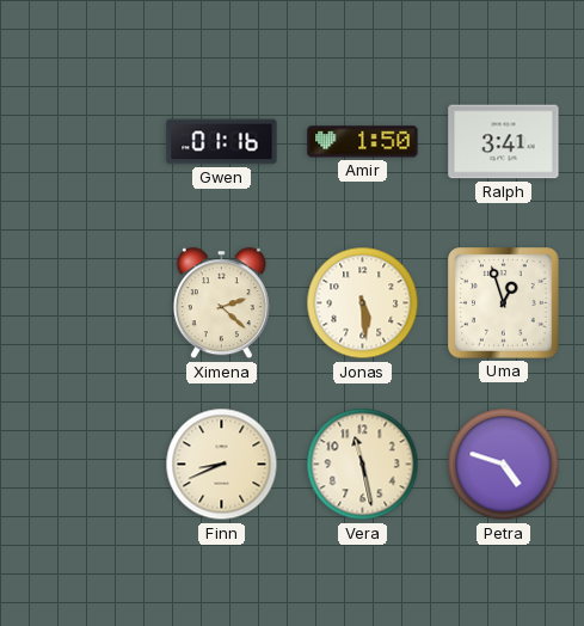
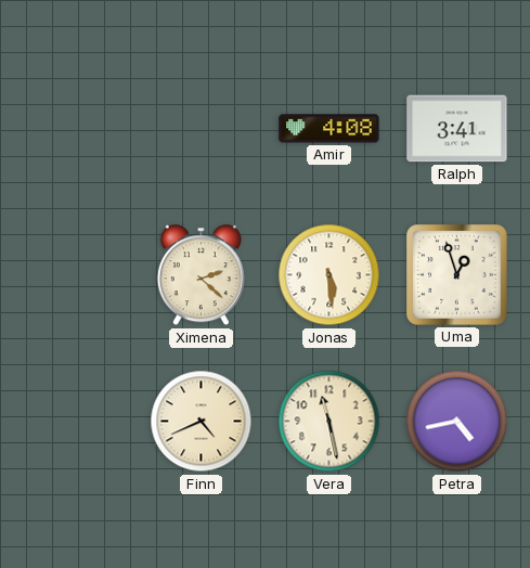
Gwen: 01:16 -> none
Amir: 1:50 -> 4:08
Finn: 8:41 -> 4:41
Petra: 4:48 -> 4:43
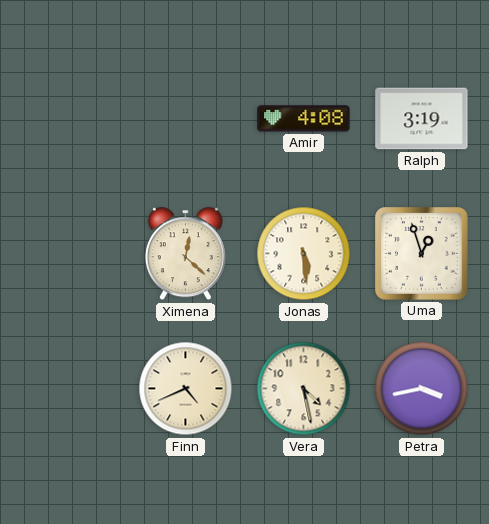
Ralph: 3:41 -> 3:19
Ximena: 2:22 -> 12:22
Vera: 11:28 -> 4:28
Petra: 4:43 -> 3:43
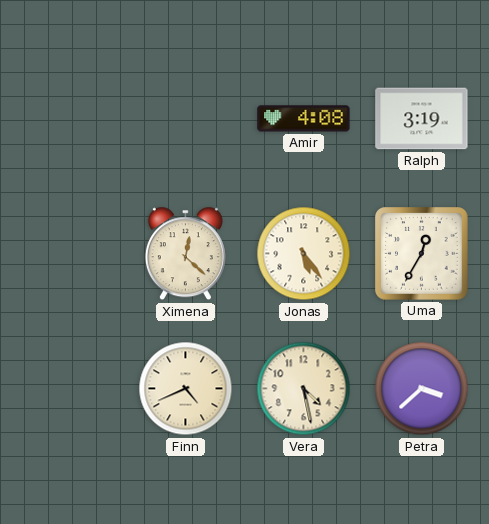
Jonas: 5:29 -> 5:24
Uma: 12:57 -> 12:35
Petra: 3:43 -> 3:38
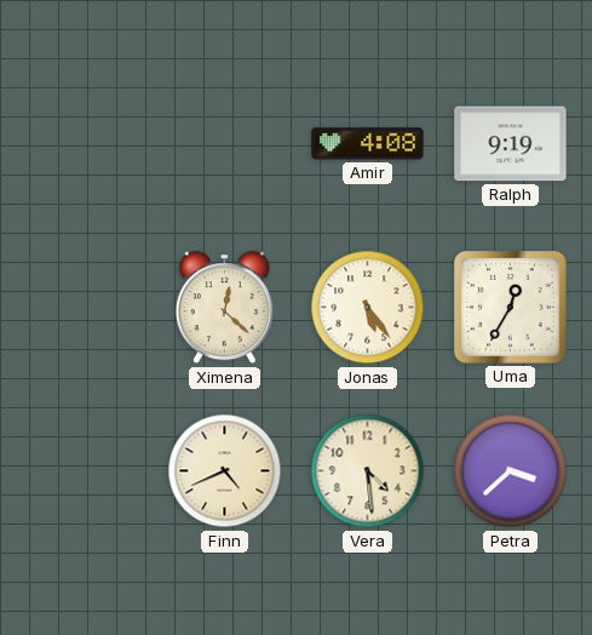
Ralph: 3:19 -> 9:19
Vera: 4:28 -> 4:29
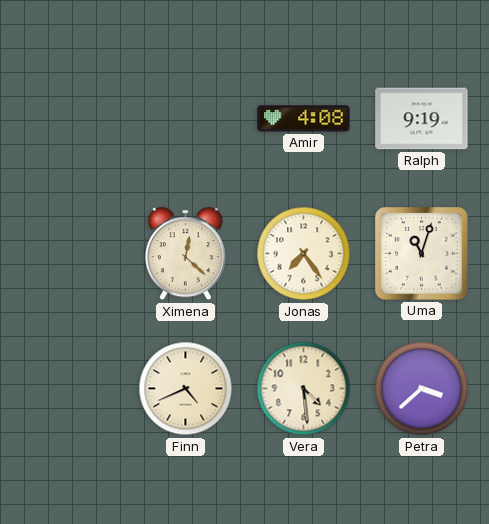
Jonas: 5:24 -> 7:24
Uma: 12:35 -> 11:03
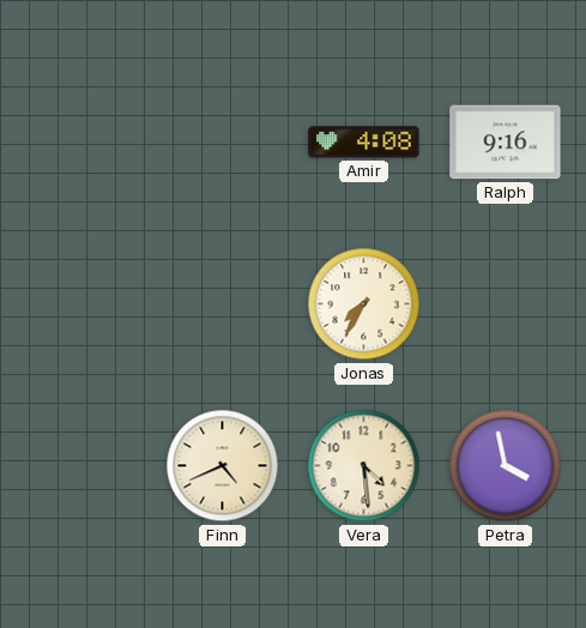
Ralph: 9:19 -> 9:16
Ximena: 12:22 -> none
Jonas: 7:24 -> 7:35
Uma: 11:03 -> none
Petra: 3:38 -> 3:58
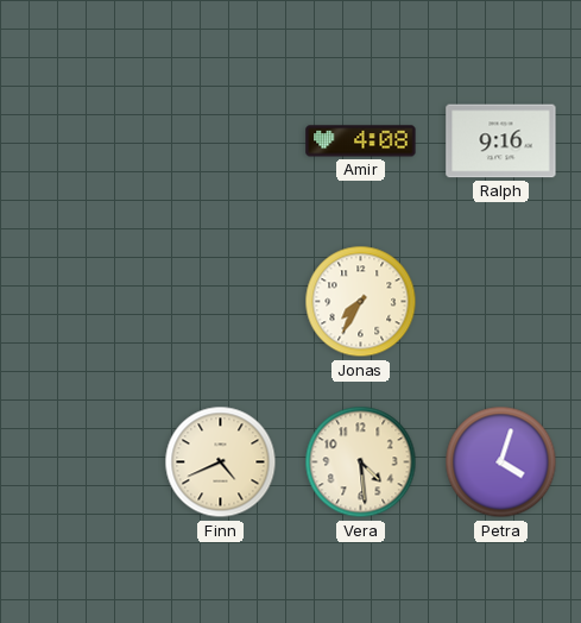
Petra: 3:58 -> 4:03
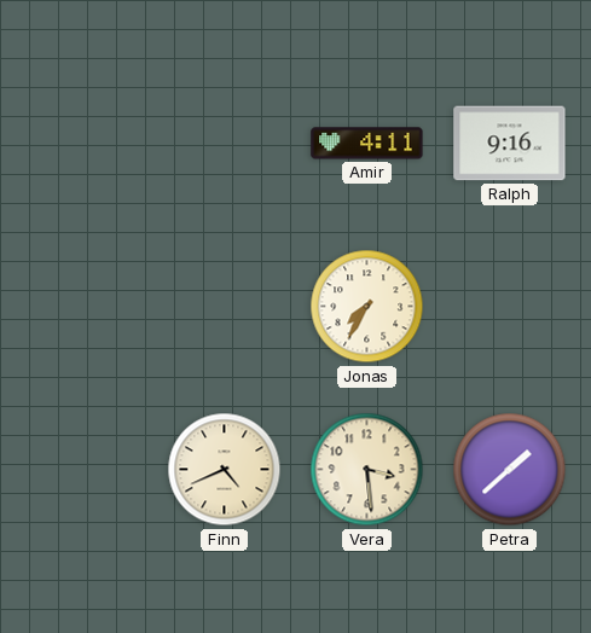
Amir: 4:08 -> 4:11
Vera: 4:29 -> 3:29
Petra: 4:03 -> 1:38
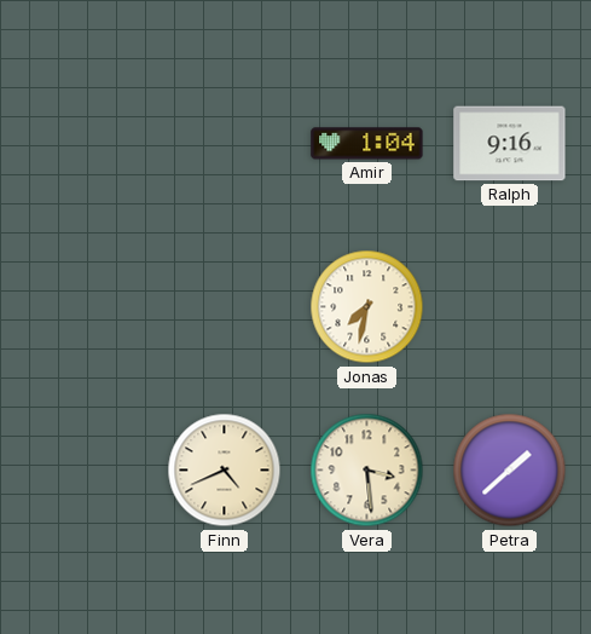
Amir: 4:11 -> 1:04
Jonas: 7:35 -> 7:32
